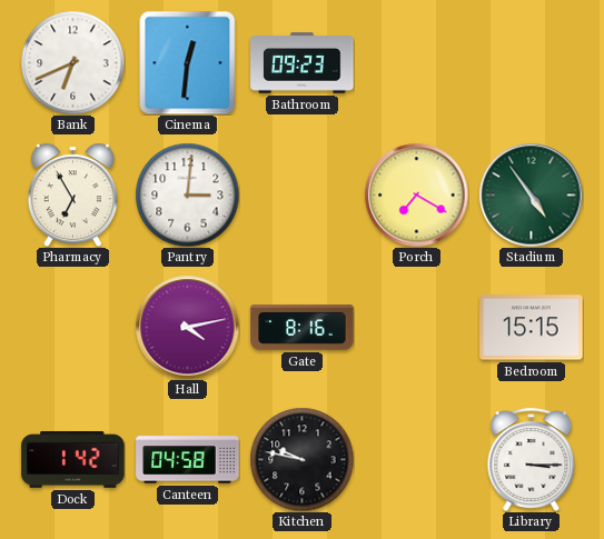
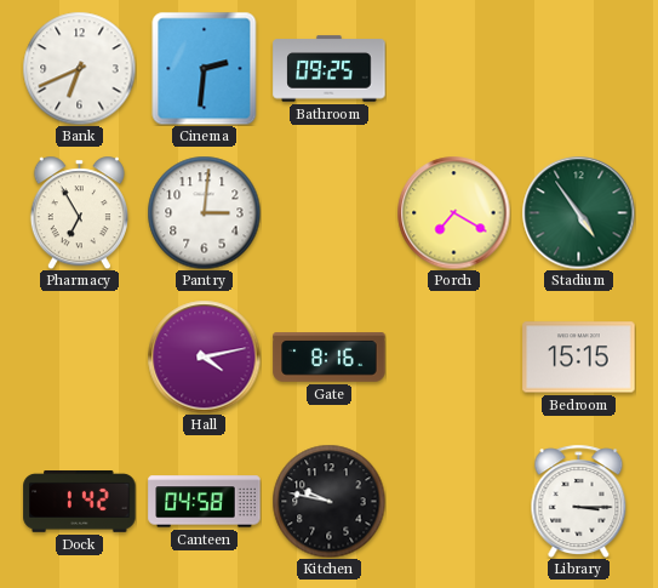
Cinema: 12:31 -> 2:31
Bathroom: 09:23 -> 09:25
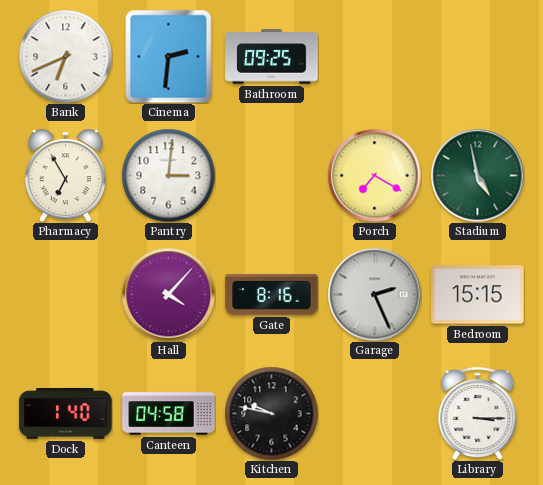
Stadium: 4:54 -> 4:58
Hall: 4:13 -> 4:07
Garage: none -> 2:26
Dock: 1:42 -> 1:40
